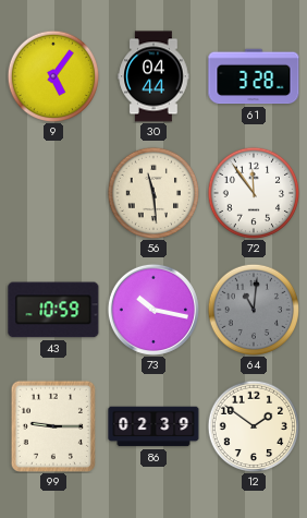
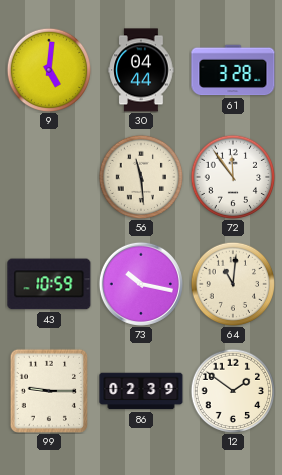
9: 5:06 -> 5:01
64 dial: grey -> cream
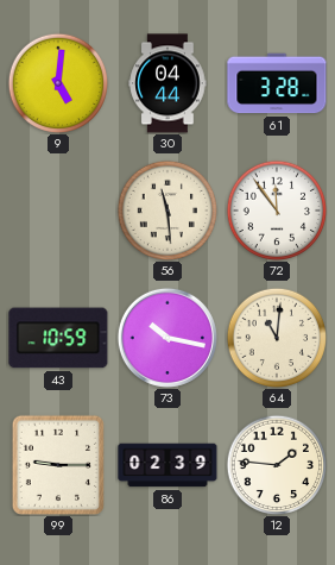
12: 1:51 -> 1:46
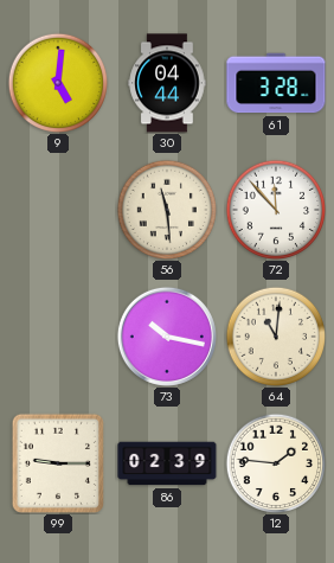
72: 11:54 -> 11:53
43: 10:59 -> none
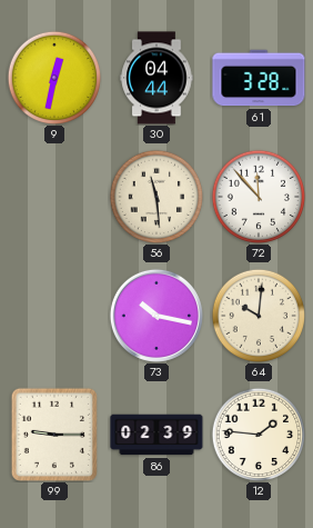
9: 5:01 -> 12:32
64: 11:01 -> 10:01
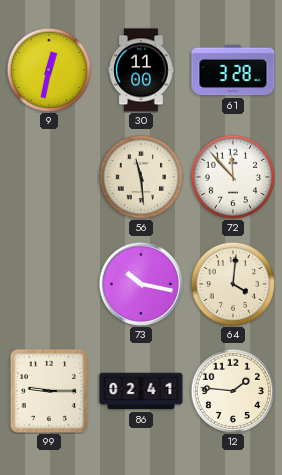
30: 04:44 -> 11:00
64: 10:01 -> 4:01
86: 02:39 -> 02:41
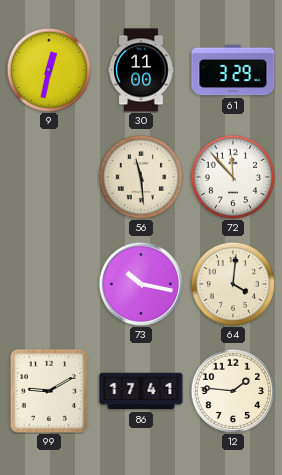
61: 3:28 -> 3:29
99: 9:15 -> 9:10
86: 02:41 -> 17:41
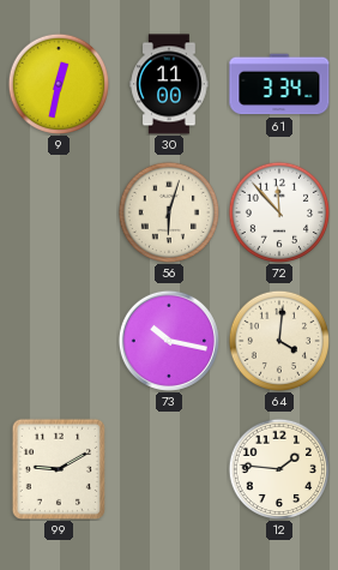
61: 3:29 -> 3:34
56: 11:29 -> 6:03
86: 17:41 -> none
